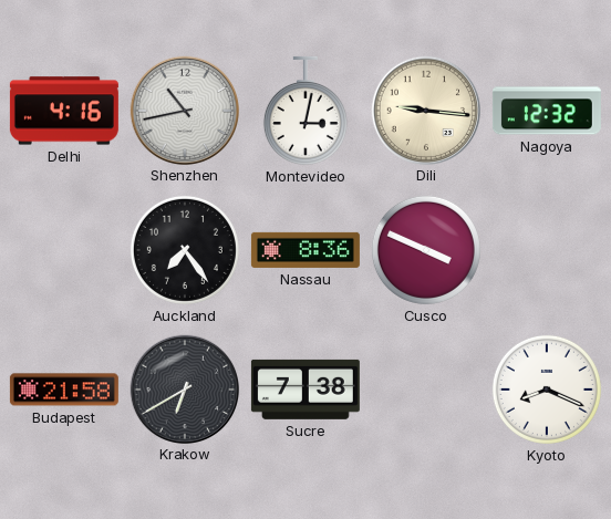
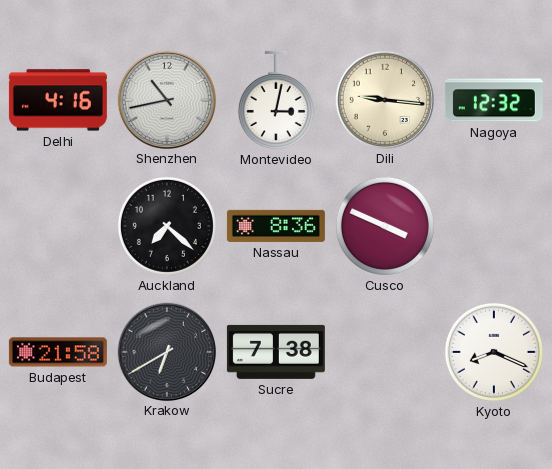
Auckland: 7:24 -> 7:22
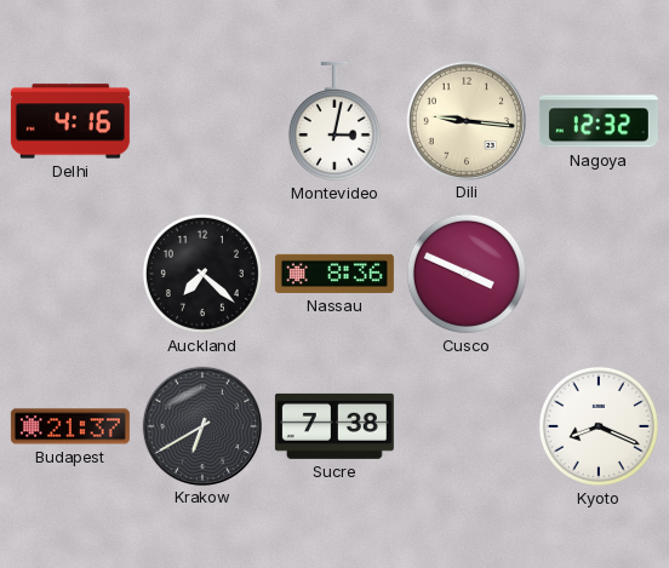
Shenzhen: 10:43 -> none
Budapest: 21:58 -> 21:37
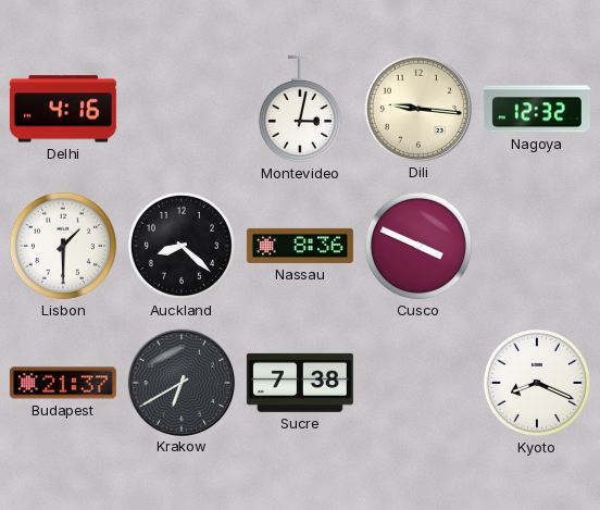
Lisbon: none -> 1:30
Auckland: 7:22 -> 8:22
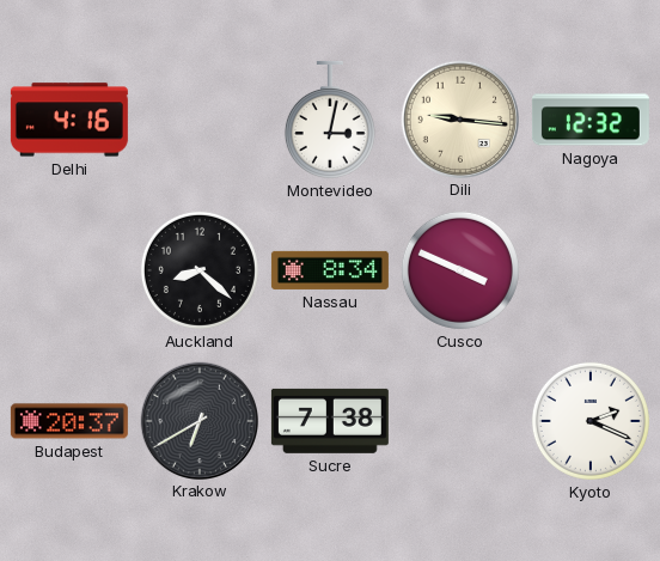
Lisbon: 1:30 -> none
Nassau: 8:36 -> 8:34
Budapest: 21:37 -> 20:37
Kyoto: 8:19 -> 2:19
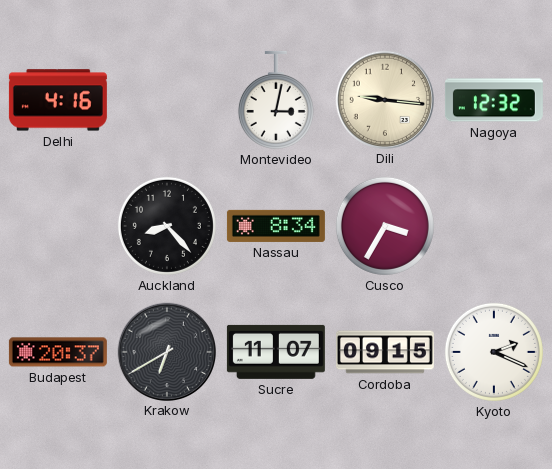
Auckland: 8:22 -> 8:23
Cusco: 3:49 -> 3:35
Sucre: 7:38 -> 11:07
Cordoba: none -> 09:15
